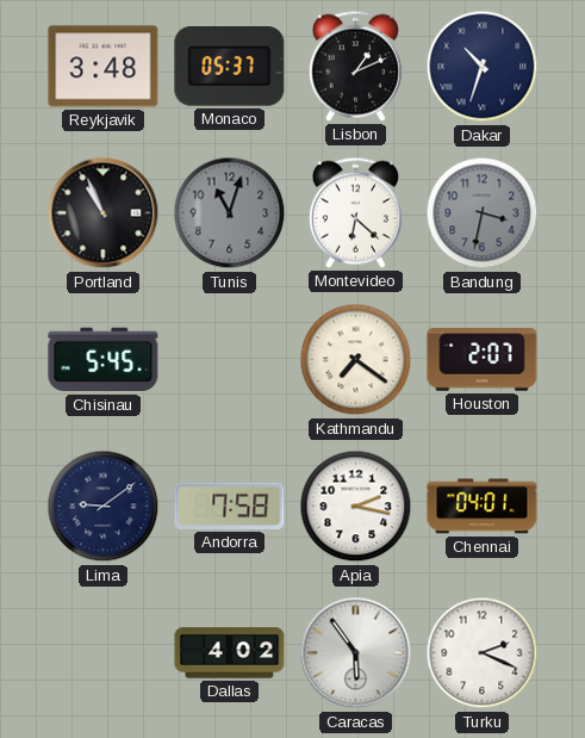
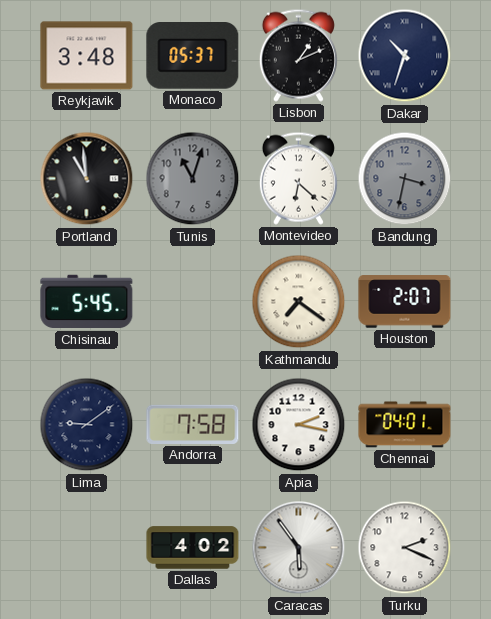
Portland: 10:56 -> 10:59
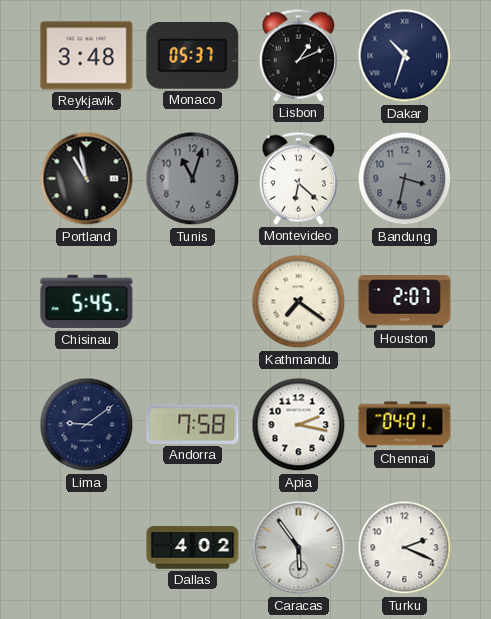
Portland: 10:59 -> 10:58
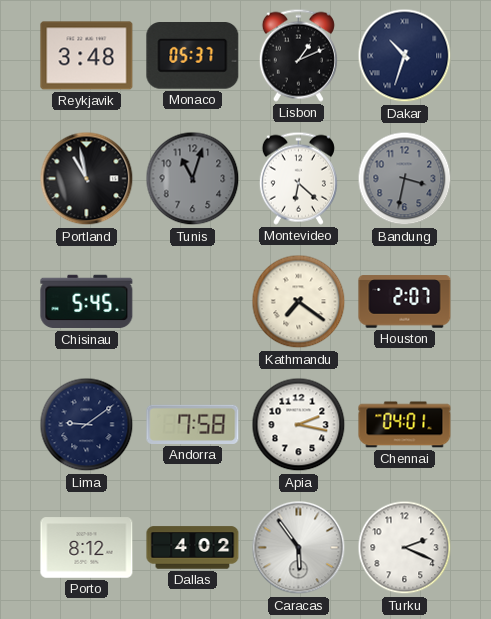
Porto: none -> 8:12
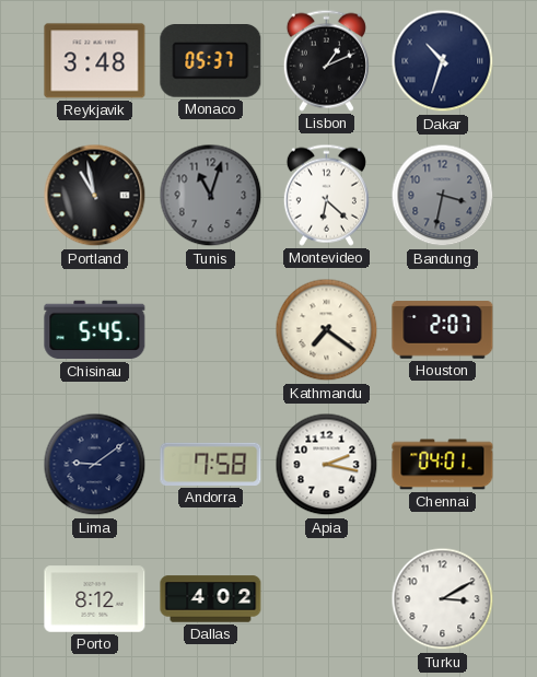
Caracas: 5:54 -> none
Turku: 2:19 -> 3:10
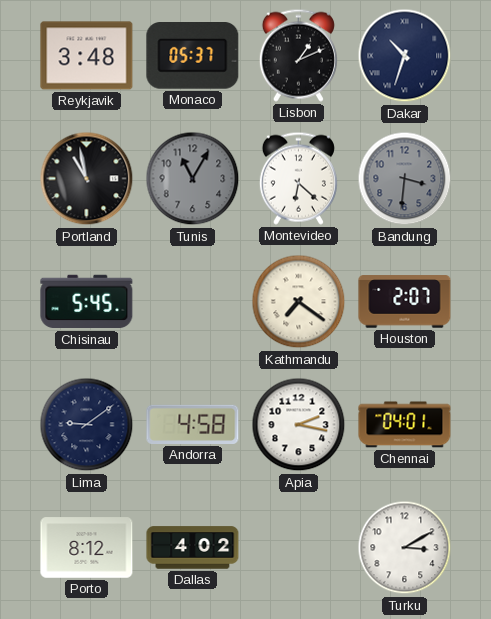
Tunis: 11:03 -> 11:05
Bandung: 3:32 -> 3:31
Andorra: 7:58 -> 4:58
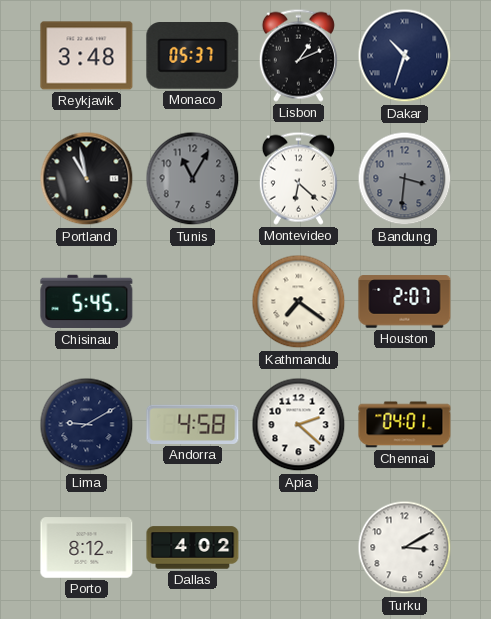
Lima: 9:09 -> 9:10
Apia: 2:17 -> 2:22
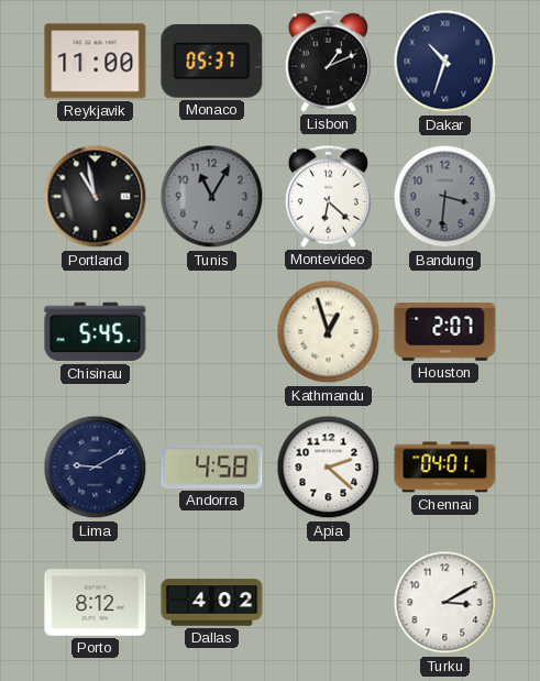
Reykjavik: 3:48 -> 11:00
Kathmandu: 7:21 -> 12:57
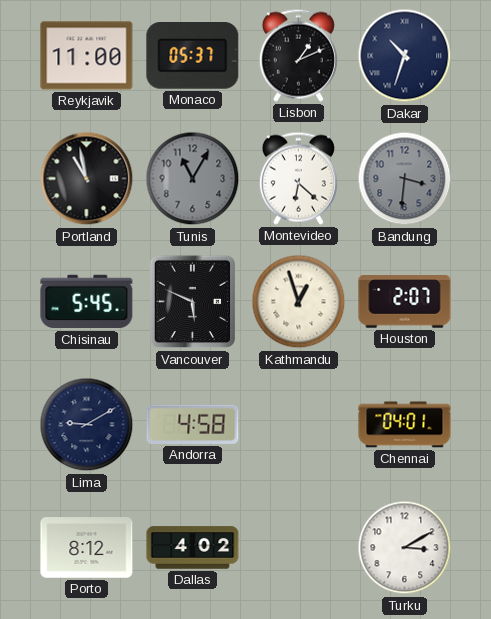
Vancouver: none -> 5:49
Apia: 2:22 -> none
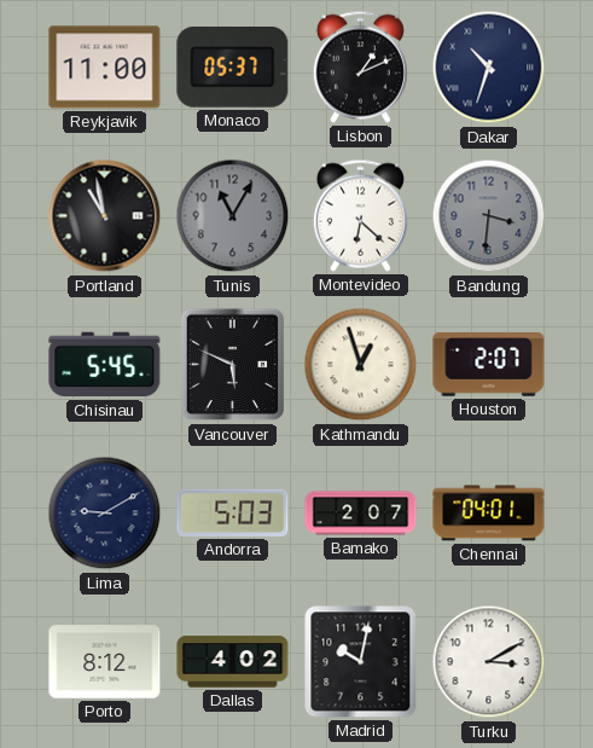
Andorra: 4:58 -> 5:03
Bamako: none -> 2:07
Madrid: none -> 10:02
